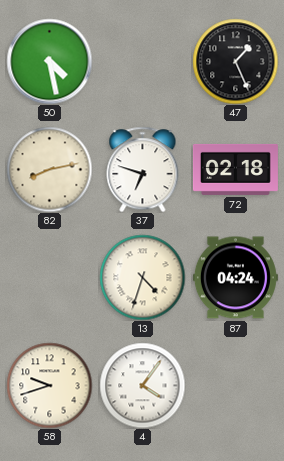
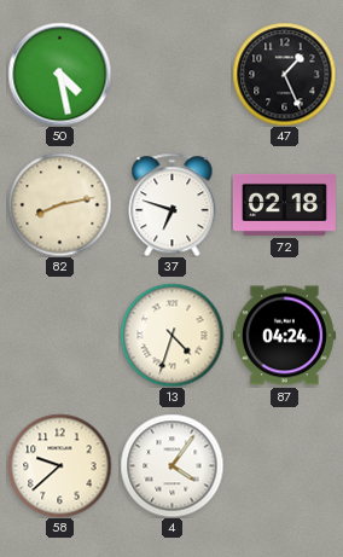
58: 9:42 -> 9:38
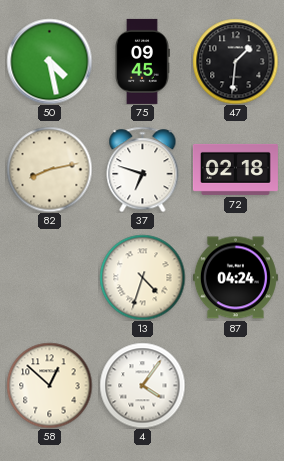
75: none -> 09:45
47: 1:26 -> 1:31
58: 9:38 -> 12:52
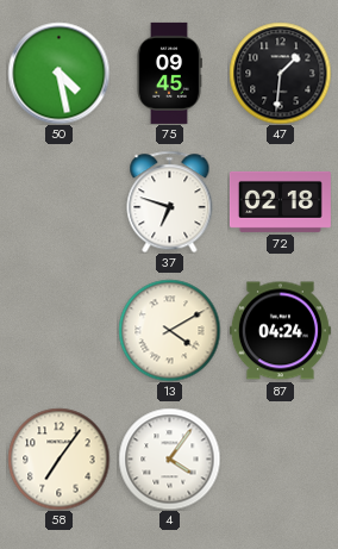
82: 8:13 -> none
13: 4:33 -> 4:10
58: 12:52 -> 7:06
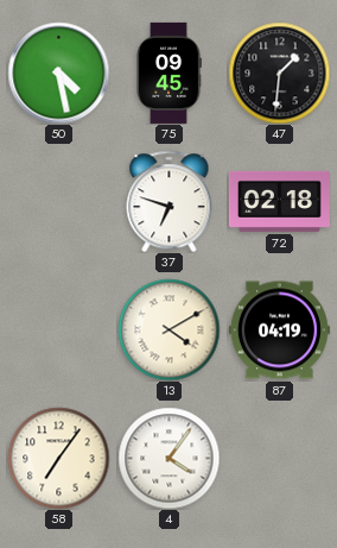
87: 04:24 -> 04:19
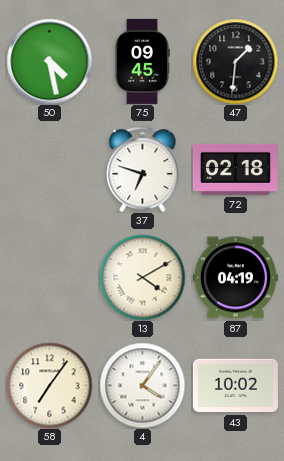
43: none -> 10:02
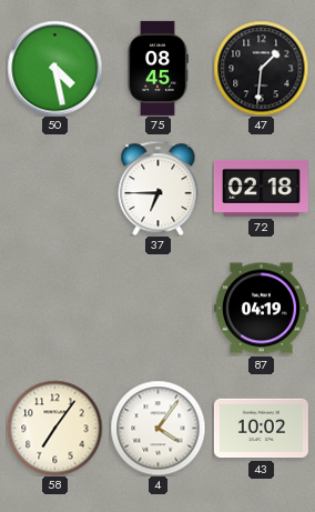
75: 09:45 -> 08:45
37: 6:48 -> 6:45
13: 4:10 -> none
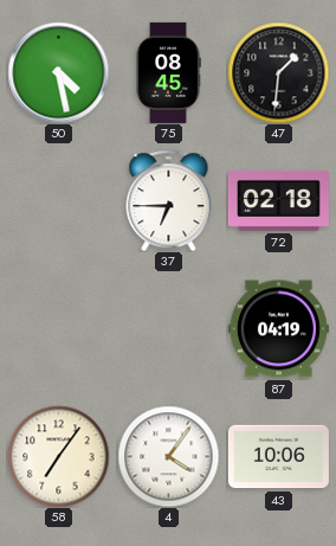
43: 10:02 -> 10:06
